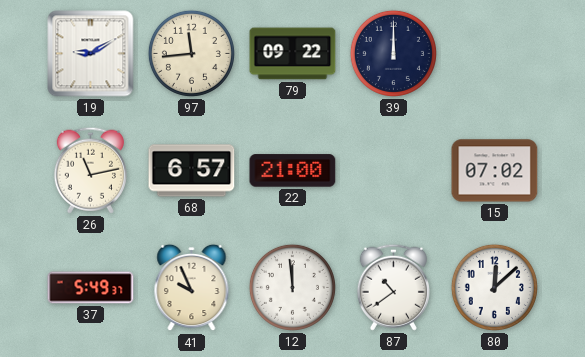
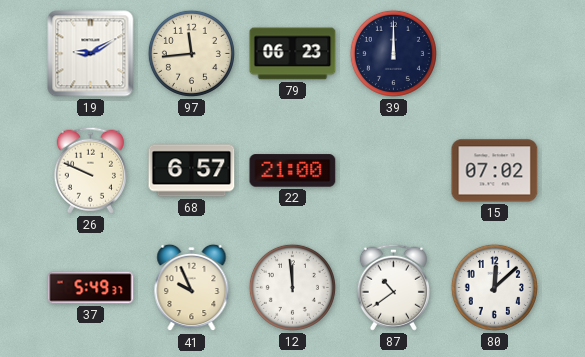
79: 09:22 -> 06:23
26: 11:13 -> 9:49
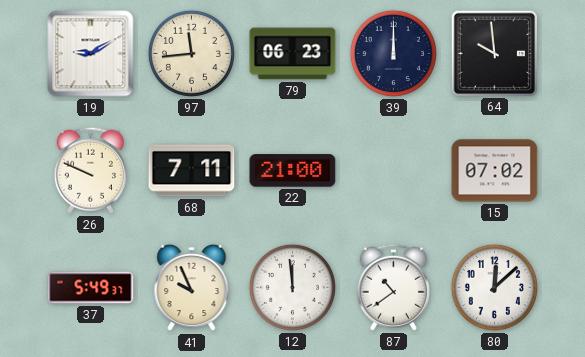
64: none -> 9:59
68: 6:57 -> 7:11
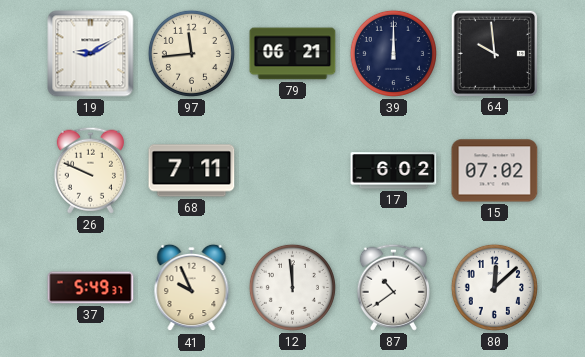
79: 06:23 -> 06:21
22: 21:00 -> none
17: none -> 6:02
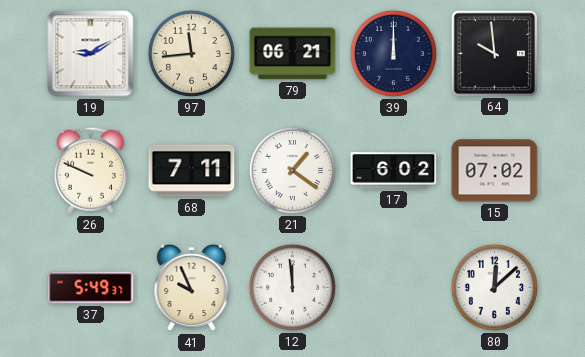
21: none -> 1:21
87: 10:39 -> none
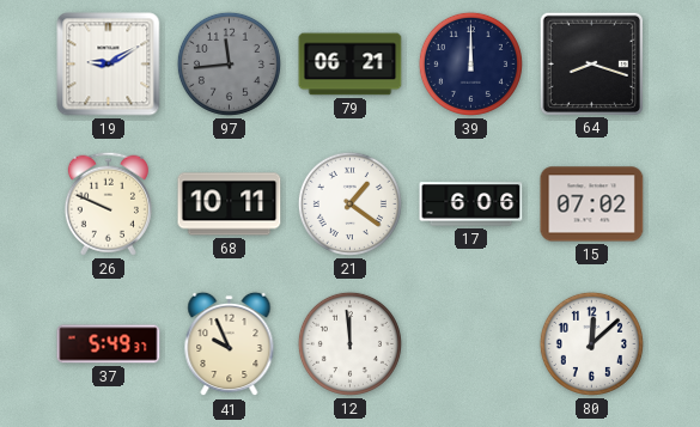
97 dial: cream -> grey
64: 9:59 -> 8:18
68: 7:11 -> 10:11
17: 6:02 -> 6:06
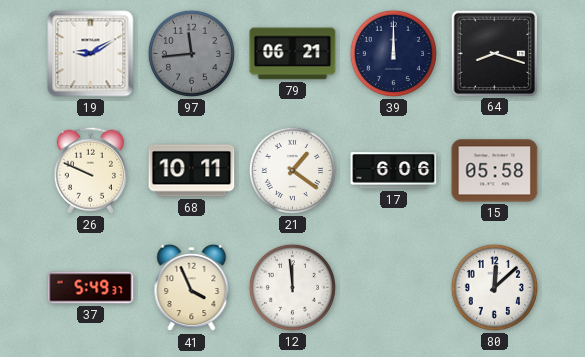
15: 07:02 -> 05:58
41: 9:56 -> 3:56
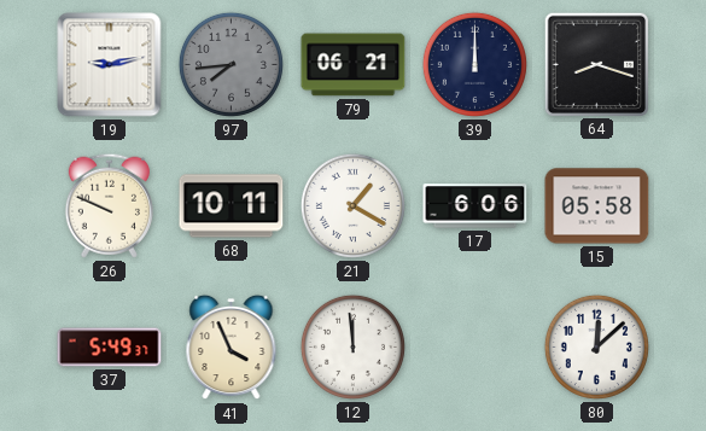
19: 9:10 -> 9:13
97: 11:44 -> 7:44
21: 1:21 -> 1:20
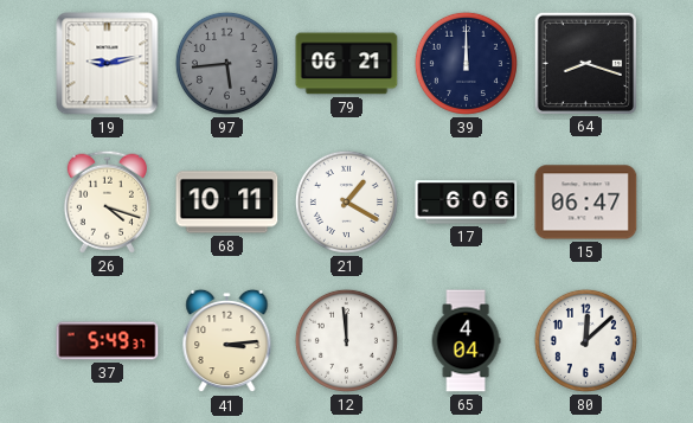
97: 7:44 -> 5:44
26: 9:49 -> 4:18
15: 05:58 -> 06:47
41: 3:56 -> 3:14
65: none -> 4:04
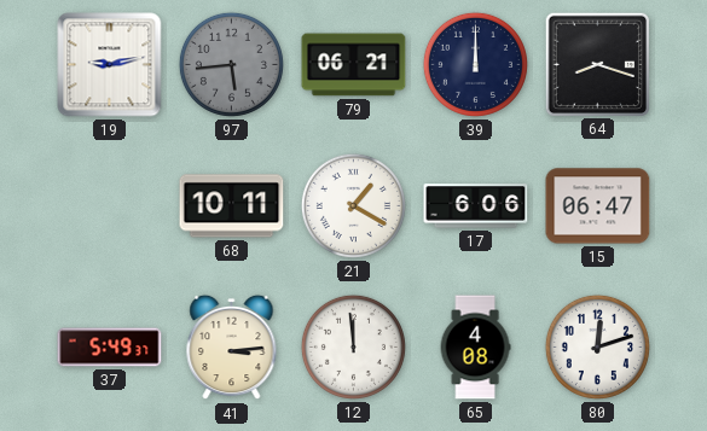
26: 4:18 -> none
65: 4:04 -> 4:08
80: 12:08 -> 12:12
